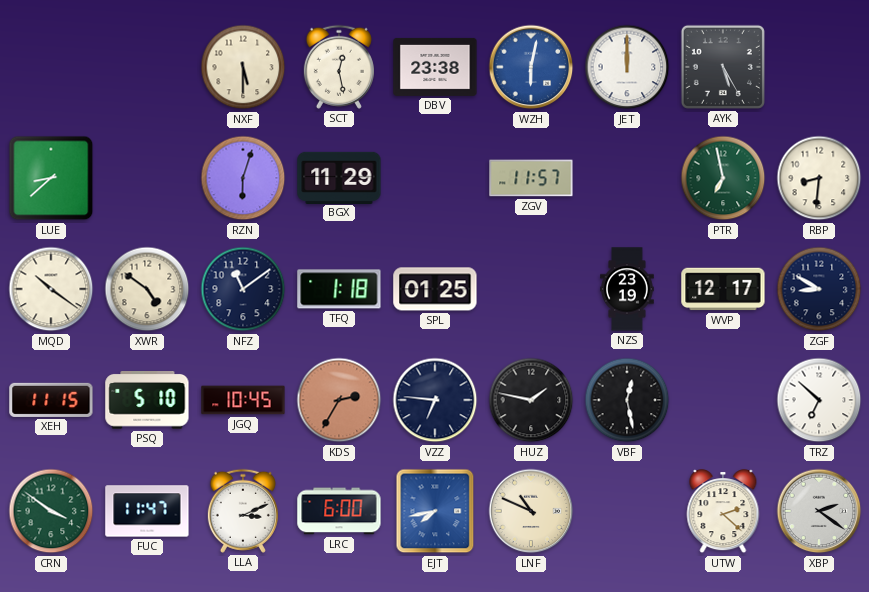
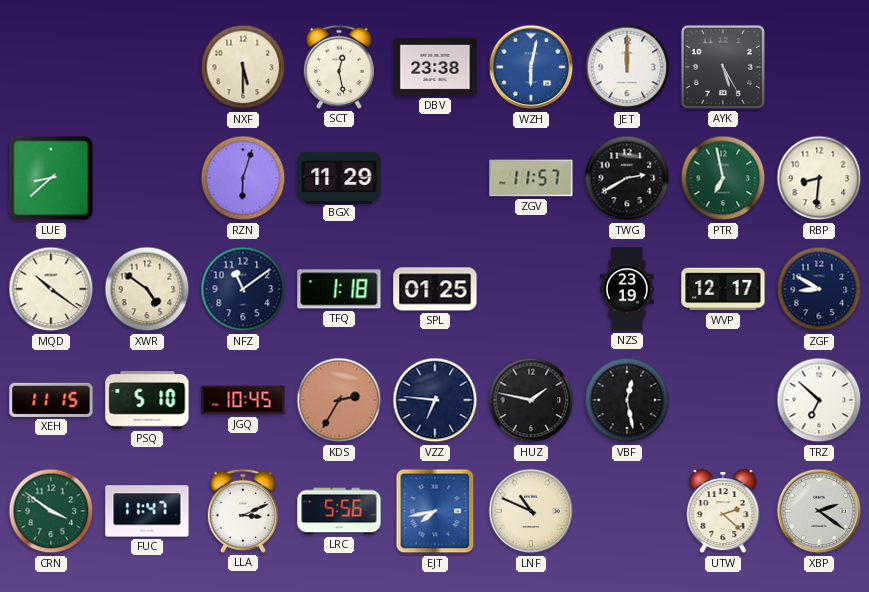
TWG: none -> 2:40
LRC: 6:00 -> 5:56
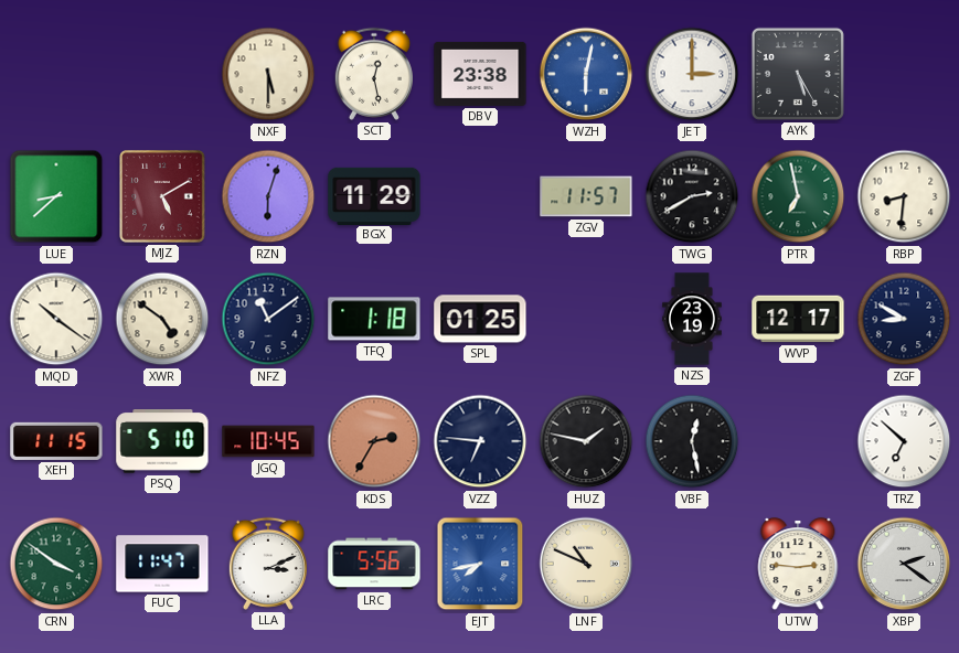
JET: 12:00 -> 3:00
MJZ: none -> 5:10
UTW: 2:22 -> 2:46
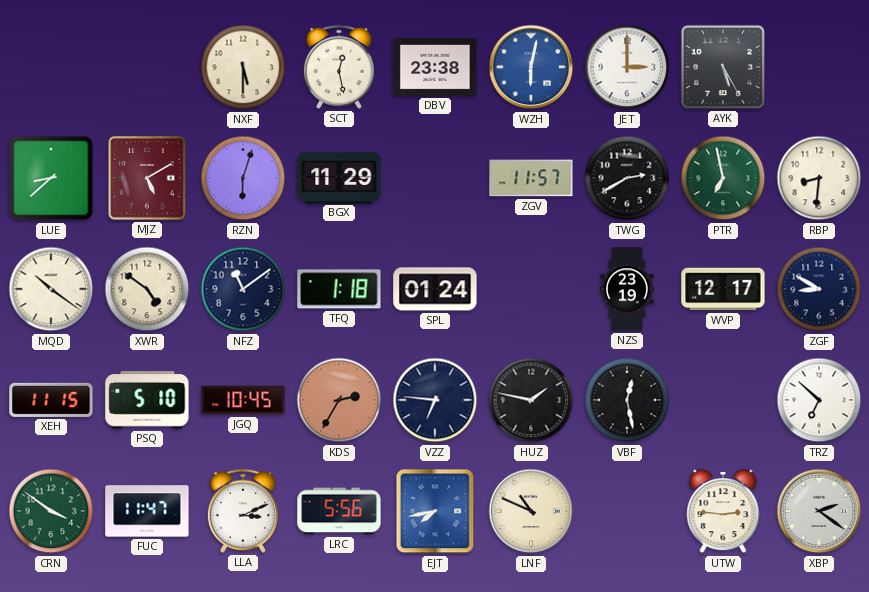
SPL: 01:25 -> 01:24
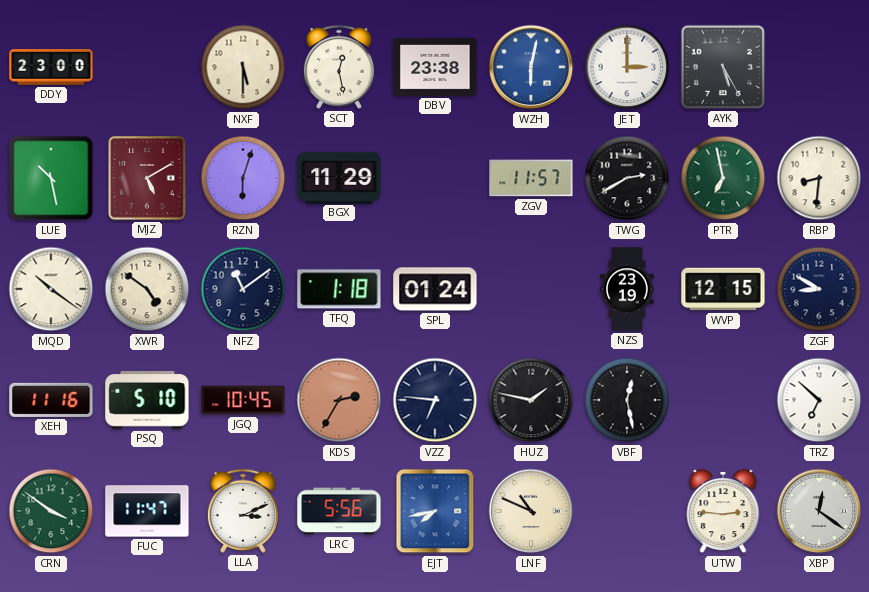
DDY: none -> 23:00
LUE: 8:38 -> 10:28
WVP: 12:17 -> 12:15
XEH: 11:15 -> 11:16
XBP: 2:21 -> 12:21
